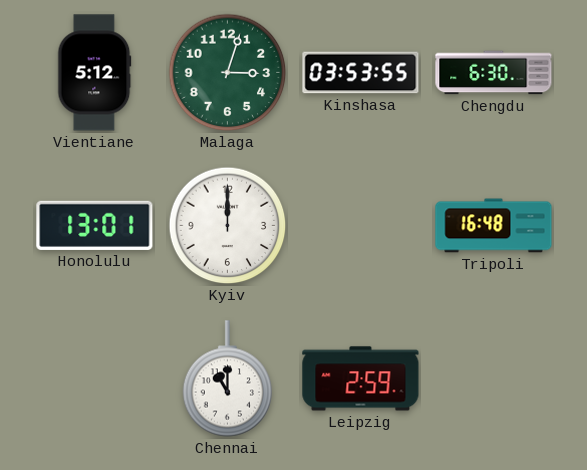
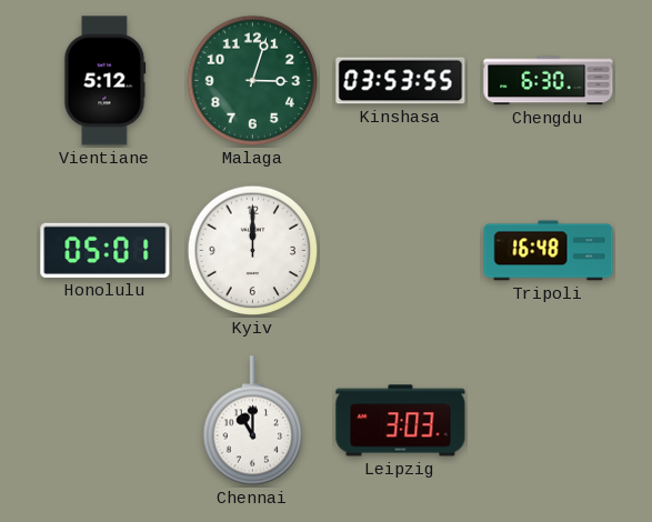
Honolulu: 13:01 -> 05:01
Leipzig: 2:59 -> 3:03
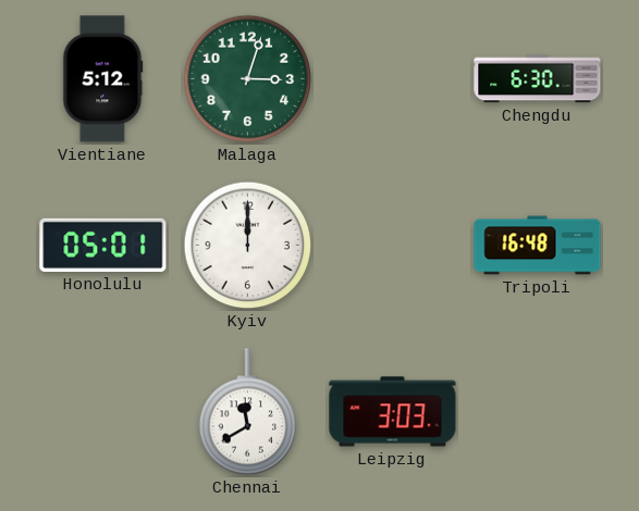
Kinshasa: 03:53 -> none
Chennai: 11:00 -> 11:40
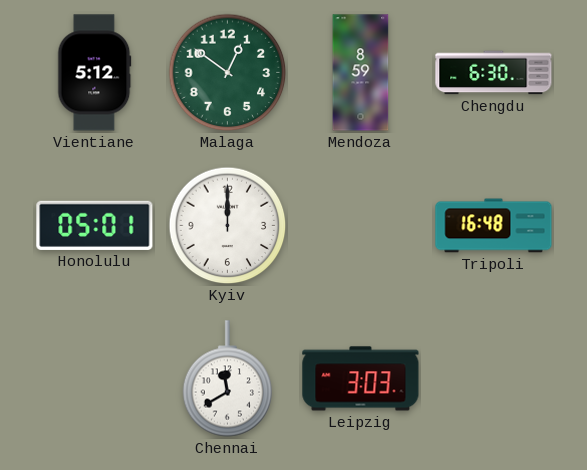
Malaga: 3:03 -> 12:51
Mendoza: none -> 8:59
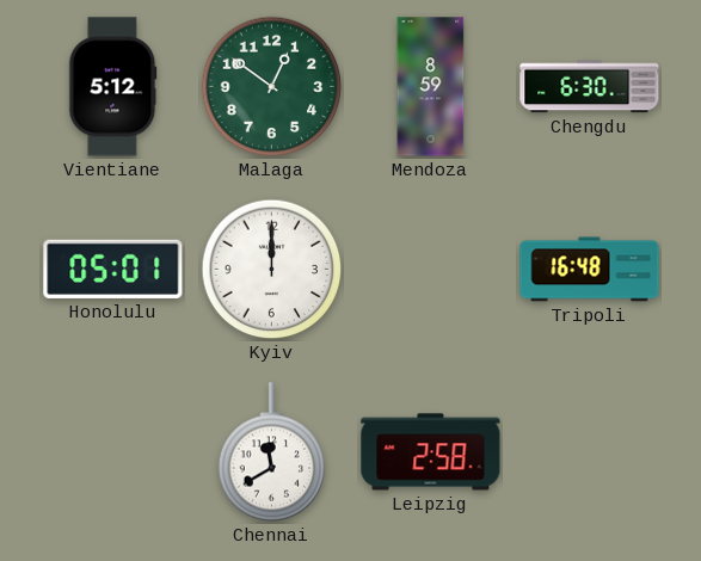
Leipzig: 3:03 -> 2:58
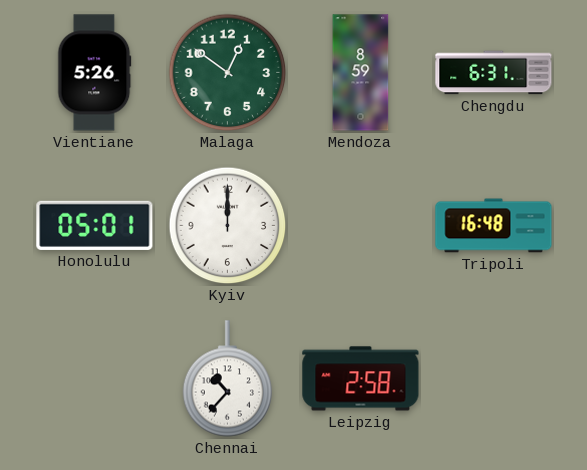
Vientiane: 5:12 -> 5:26
Chengdu: 6:30 -> 6:31
Chennai: 11:40 -> 10:37
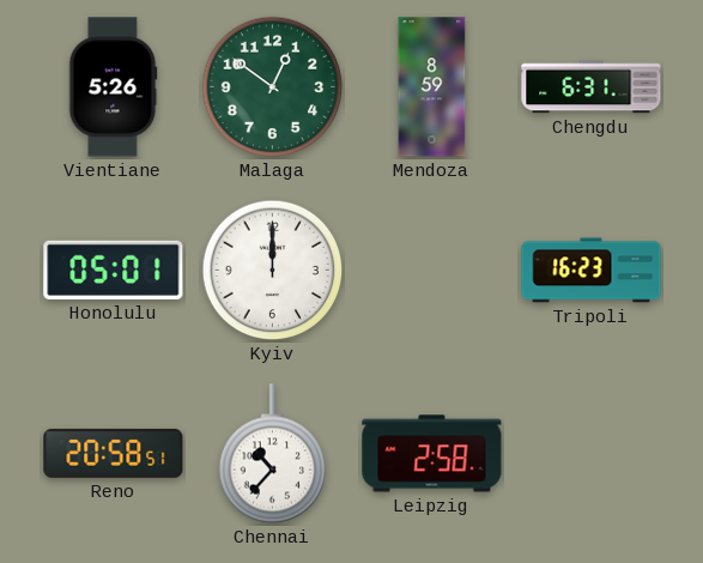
Tripoli: 16:48 -> 16:23
Reno: none -> 20:58
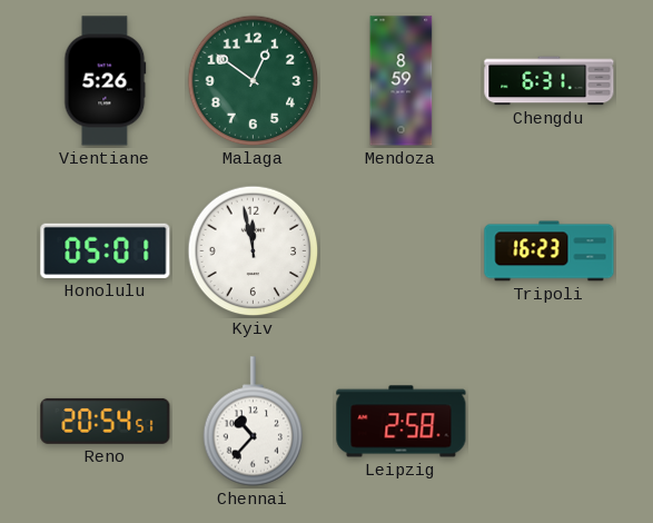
Kyiv: 12:00 -> 11:58
Reno: 20:58 -> 20:54
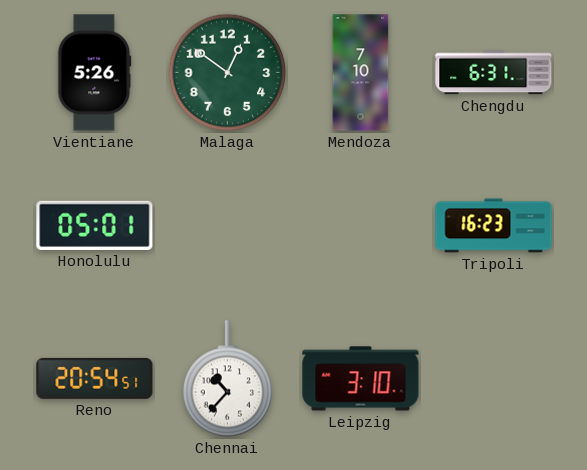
Mendoza: 8:59 -> 7:10
Kyiv: 11:58 -> none
Leipzig: 2:58 -> 3:10
